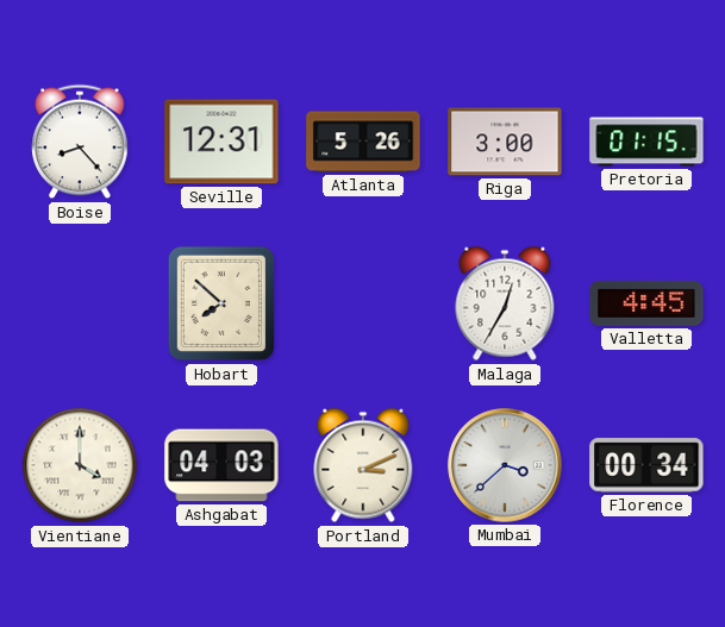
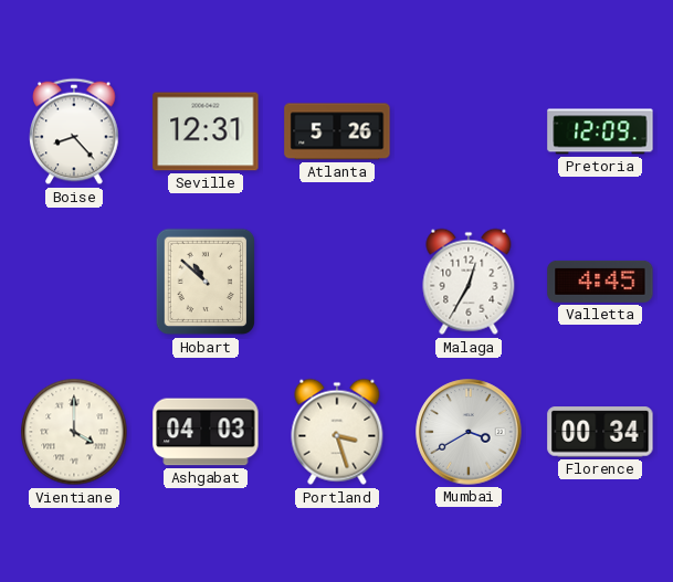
Riga: 3:00 -> none
Pretoria: 01:15 -> 12:09
Hobart: 7:52 -> 10:52
Portland: 3:11 -> 3:27
Mumbai: 3:38 -> 3:40
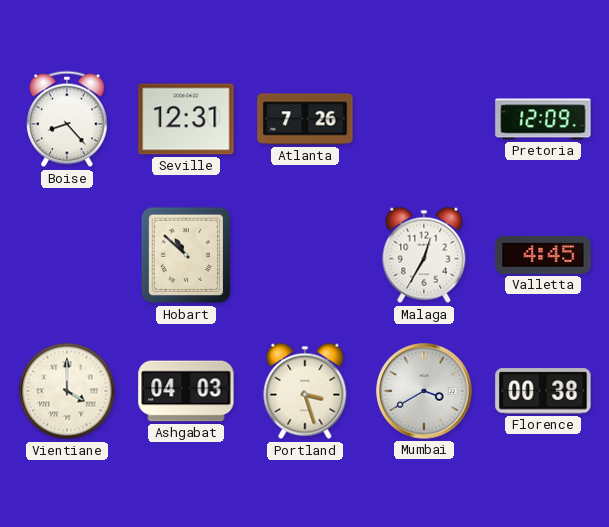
Atlanta: 5:26 -> 7:26
Florence: 00:34 -> 00:38
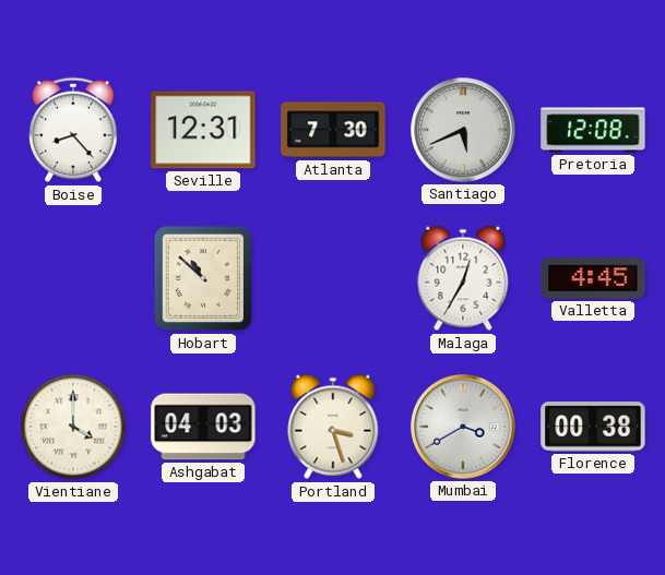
Atlanta: 7:26 -> 7:30
Santiago: none -> 5:41
Pretoria: 12:09 -> 12:08
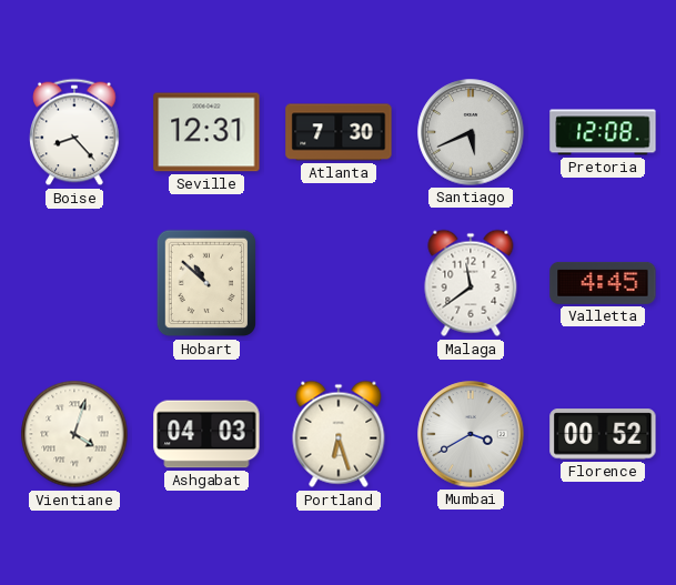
Malaga: 12:35 -> 11:39
Vientiane: 4:00 -> 4:03
Portland: 3:27 -> 6:27
Florence: 00:38 -> 00:52
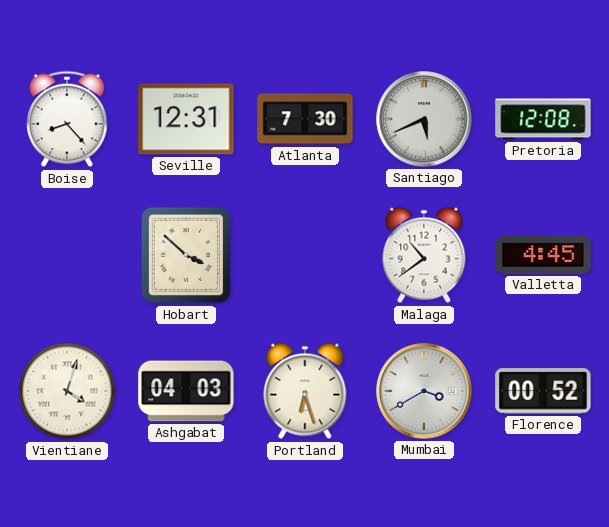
Hobart: 10:52 -> 3:52
Malaga: 11:39 -> 10:39
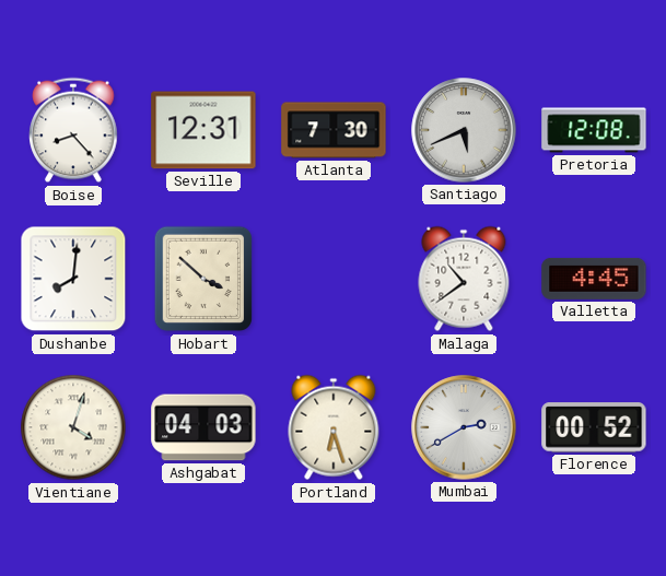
Dushanbe: none -> 8:01
Mumbai: 3:40 -> 2:40
